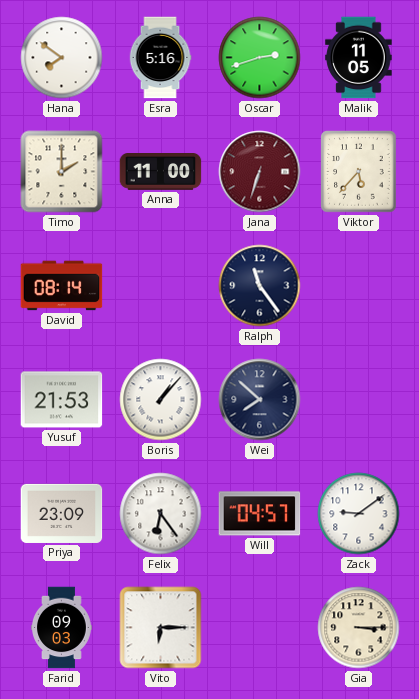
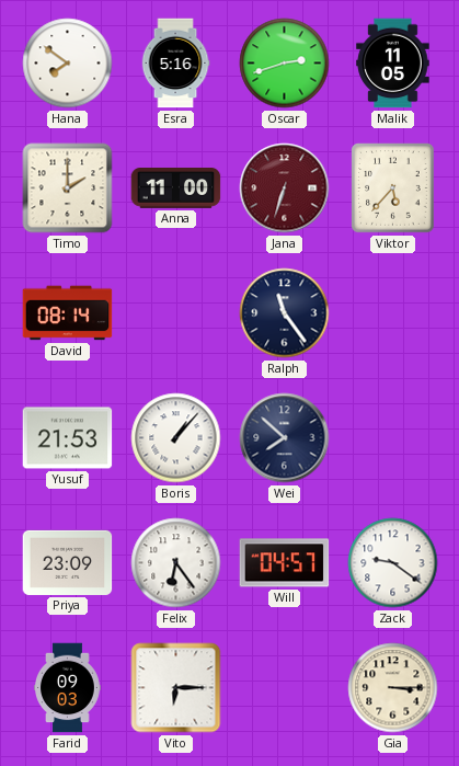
Zack: 9:09 -> 9:21
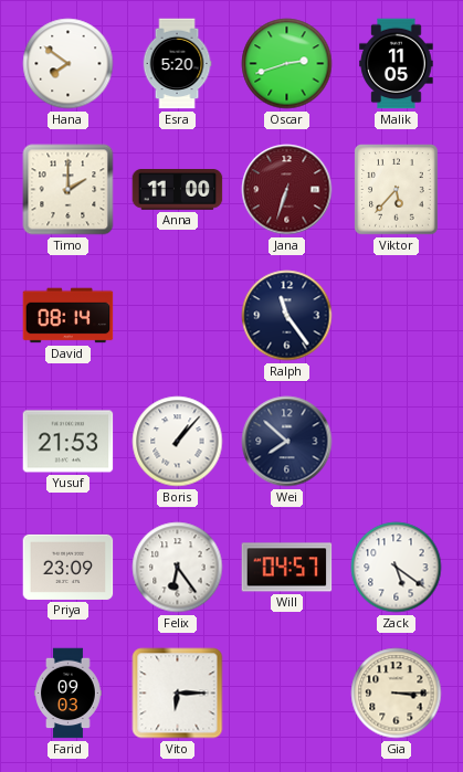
Esra: 5:16 -> 5:20
Zack: 9:21 -> 5:21
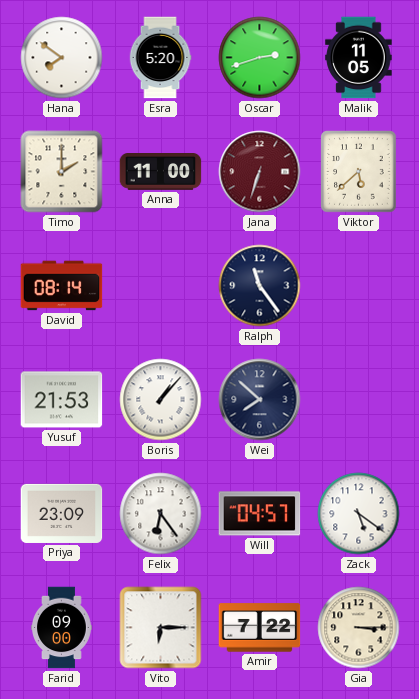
Viktor: 5:37 -> 5:38
Farid: 09:03 -> 09:00
Amir: none -> 7:22
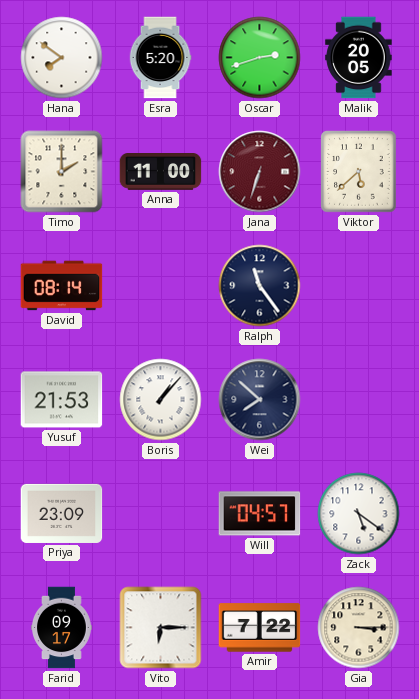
Malik: 11:05 -> 20:05
Felix: 6:24 -> none
Farid: 09:00 -> 09:17
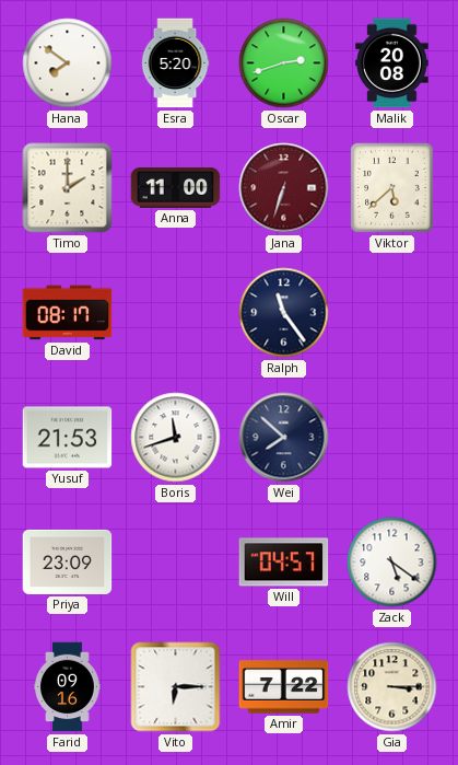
Malik: 20:05 -> 20:08
David: 08:14 -> 08:17
Boris: 1:07 -> 11:42
Farid: 09:17 -> 09:16
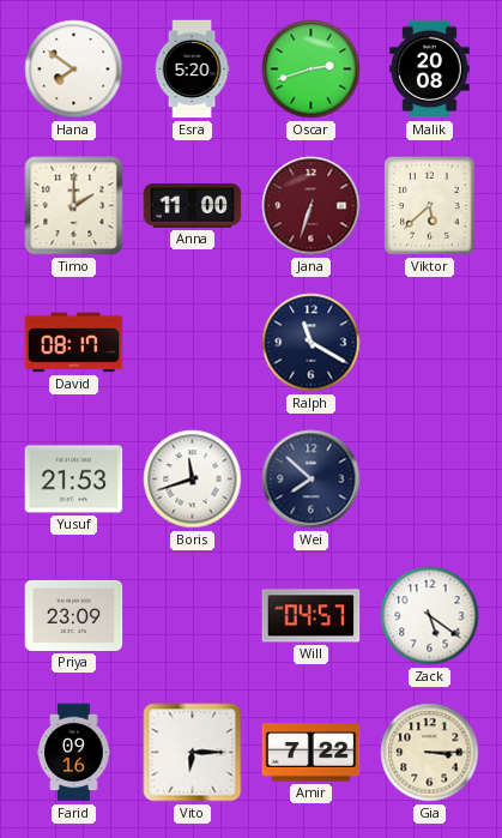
Ralph: 11:24 -> 11:20
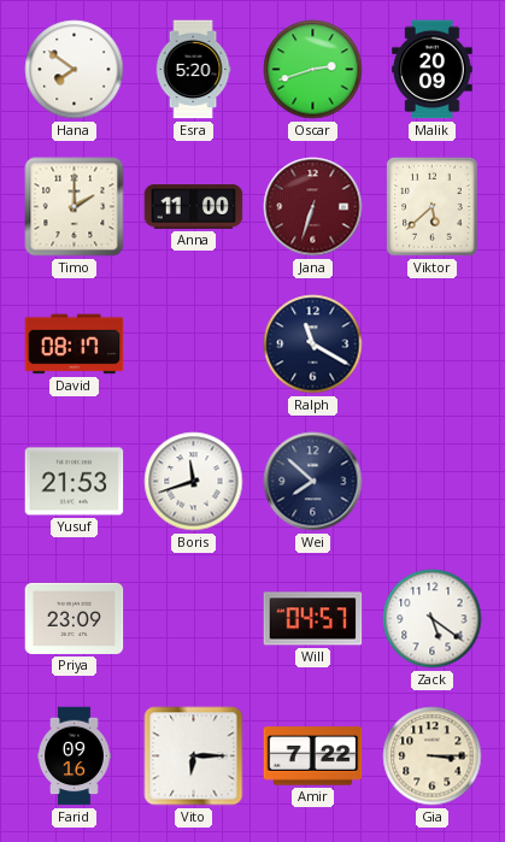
Malik: 20:08 -> 20:09
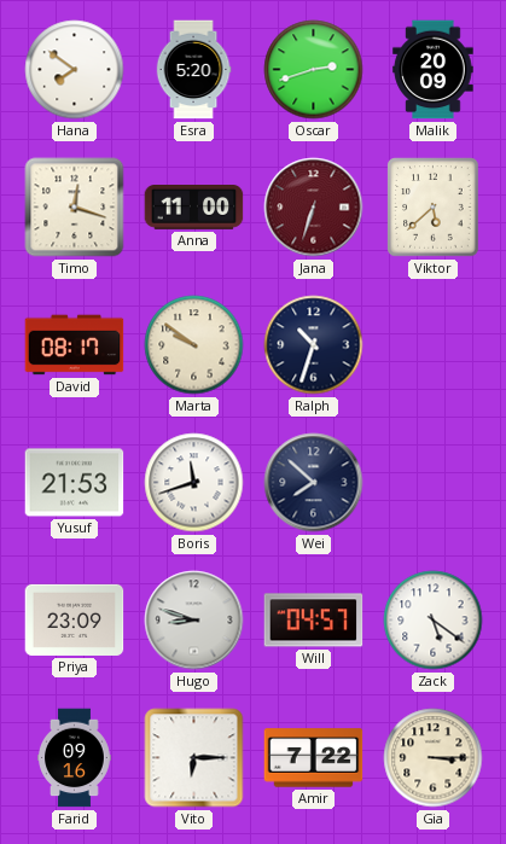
Timo: 2:00 -> 12:18
Marta: none -> 9:51
Ralph: 11:20 -> 10:33
Hugo: none -> 8:48
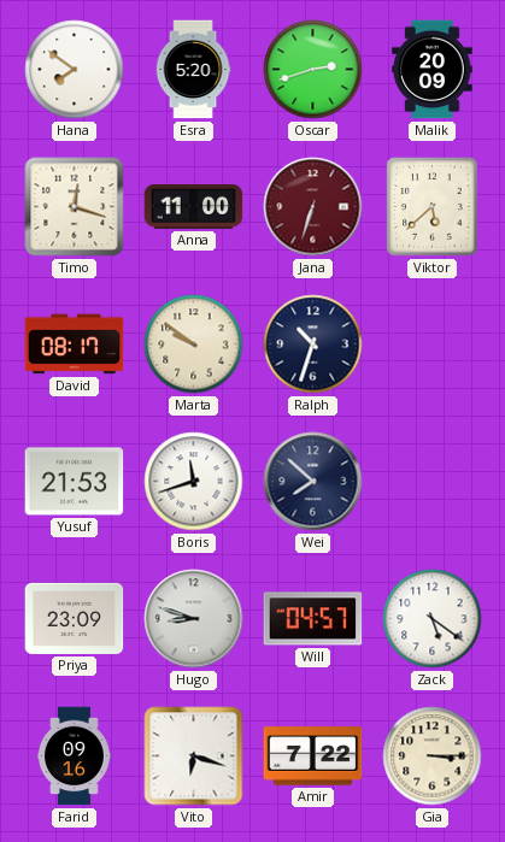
Vito: 6:15 -> 6:18
